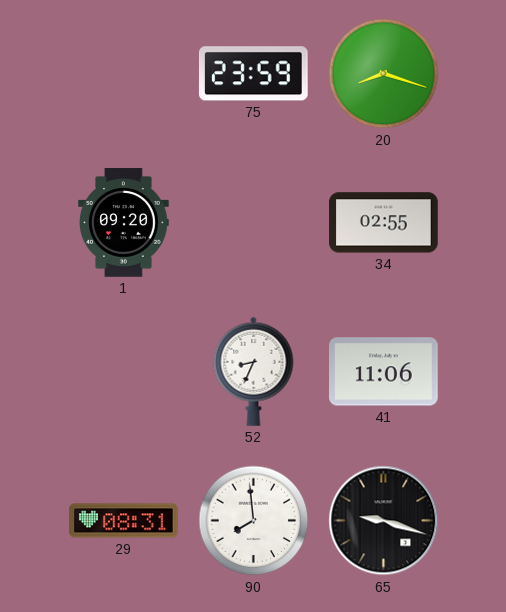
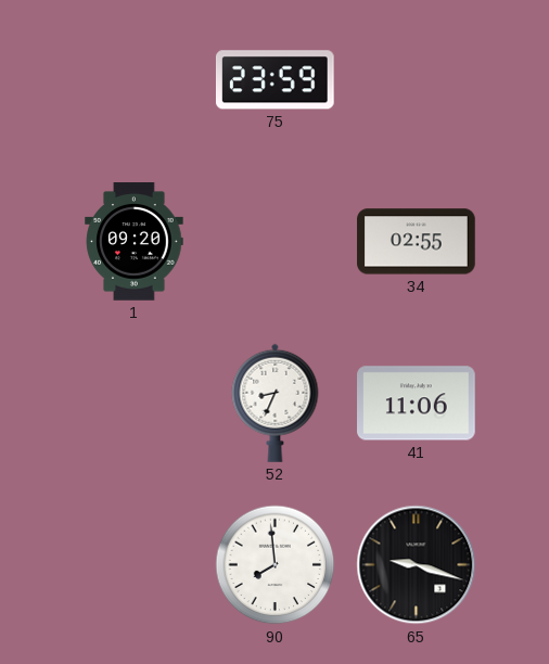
20: 8:18 -> none
29: 08:31 -> none
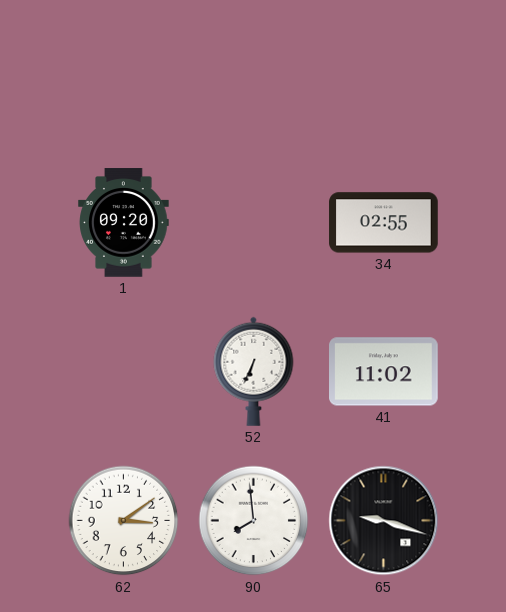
75: 23:59 -> none
52: 8:34 -> 6:34
41: 11:06 -> 11:02
62: none -> 3:09
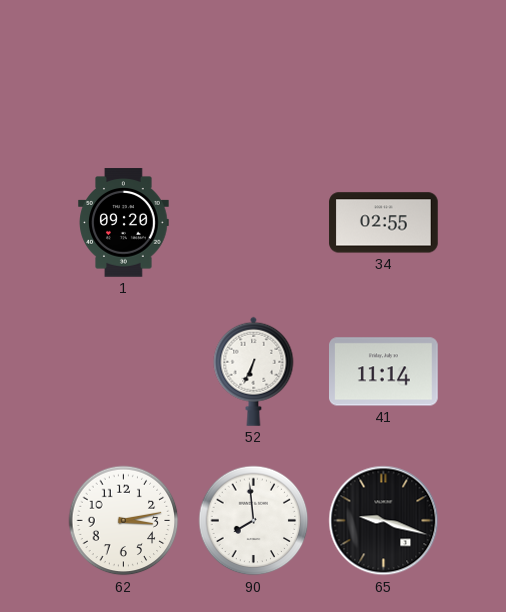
41: 11:02 -> 11:14
62: 3:09 -> 3:13
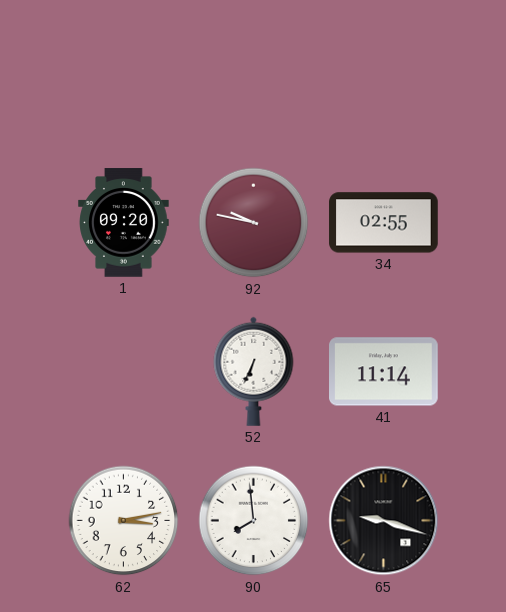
92: none -> 9:47
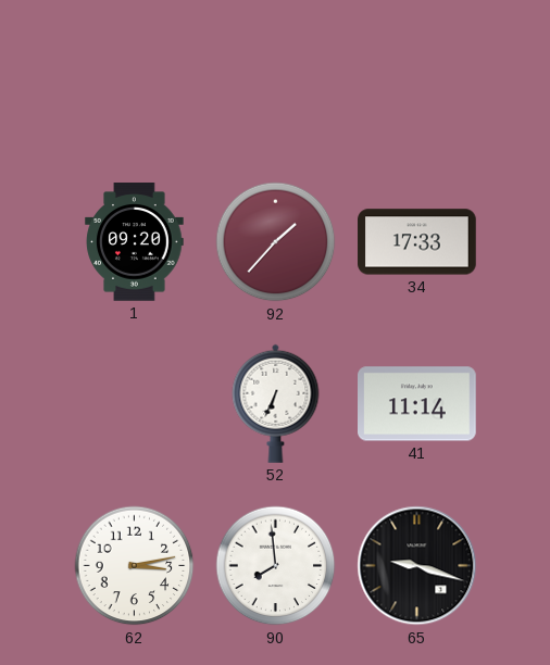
92: 9:47 -> 1:37
34: 02:55 -> 17:33
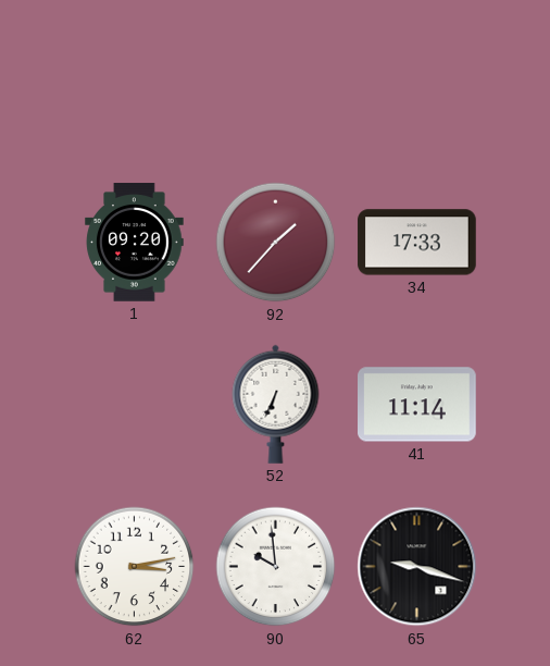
90: 7:59 -> 9:59
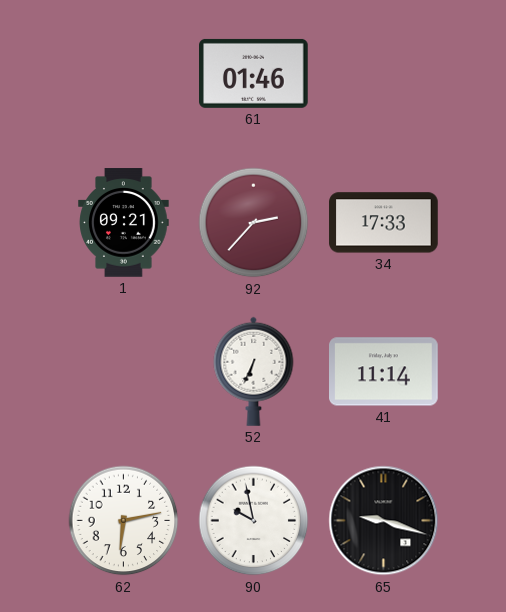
61: none -> 01:46
1: 09:20 -> 09:21
92: 1:37 -> 2:37
62: 3:13 -> 6:13
90: 9:59 -> 9:58
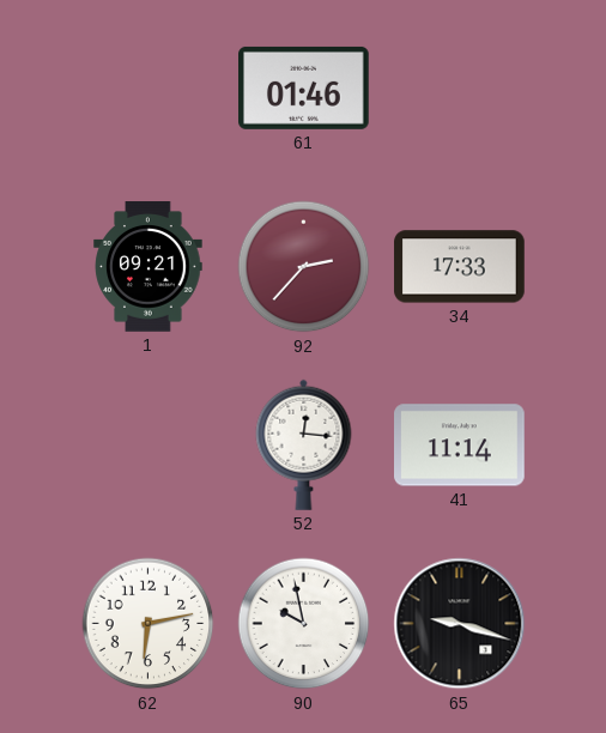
52: 6:34 -> 12:16
